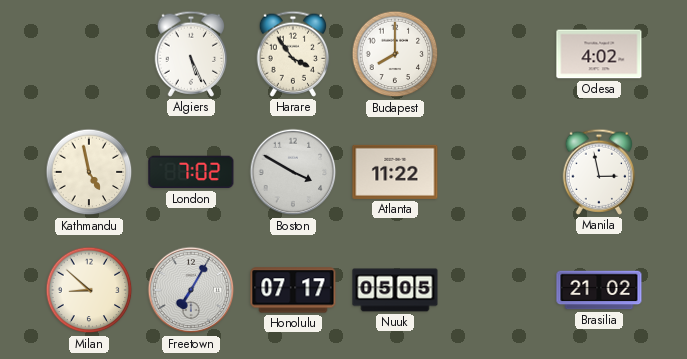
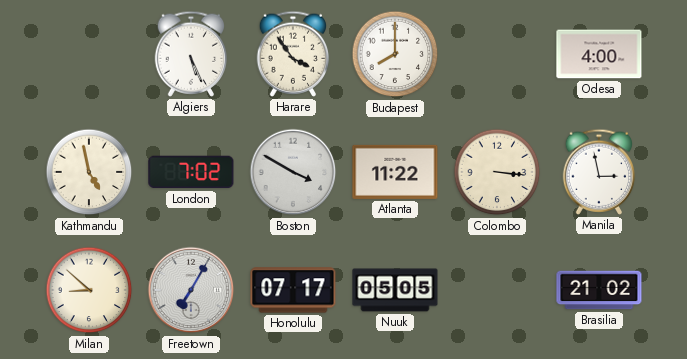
Odesa: 4:02 -> 4:00
Colombo: none -> 3:16
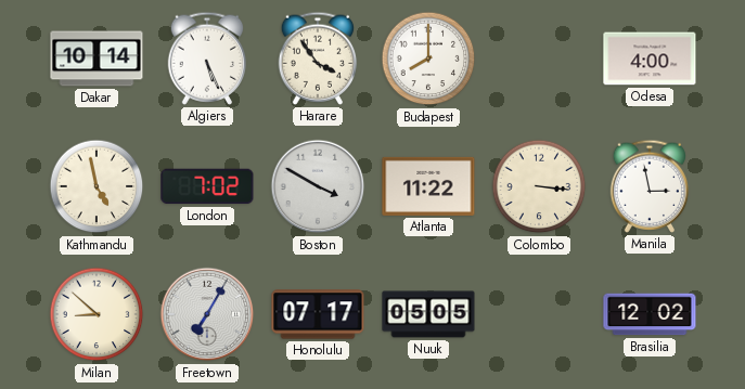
Dakar: none -> 10:14
Brasilia: 21:02 -> 12:02
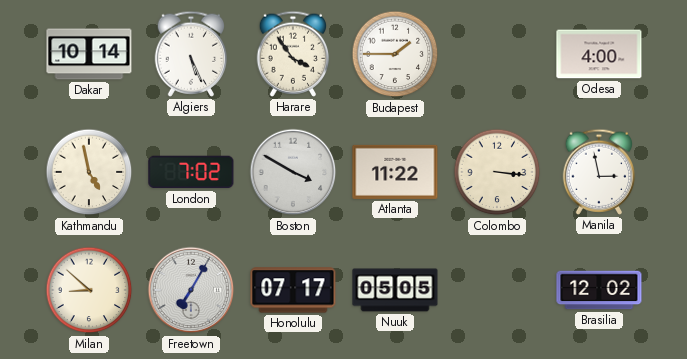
Budapest: 8:00 -> 1:45
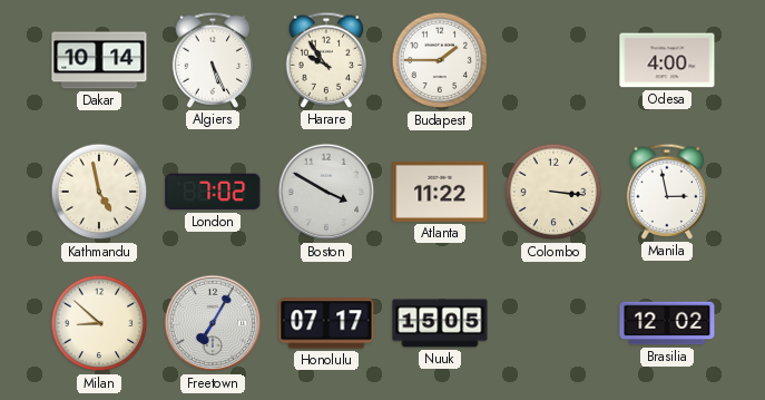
Harare: 3:54 -> 9:54
Nuuk: 05:05 -> 15:05
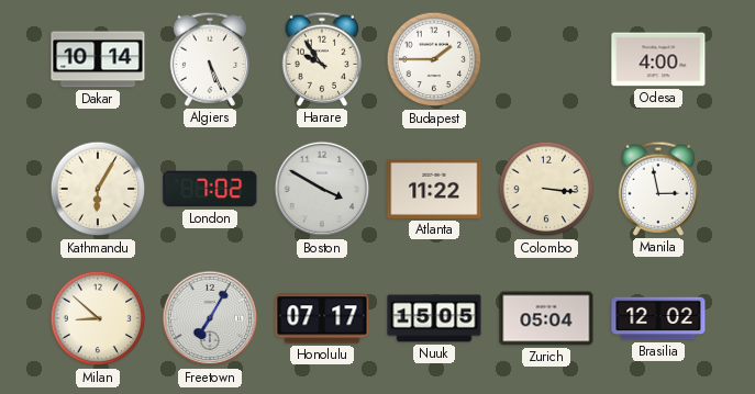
Kathmandu: 4:58 -> 6:05
Zurich: none -> 05:04
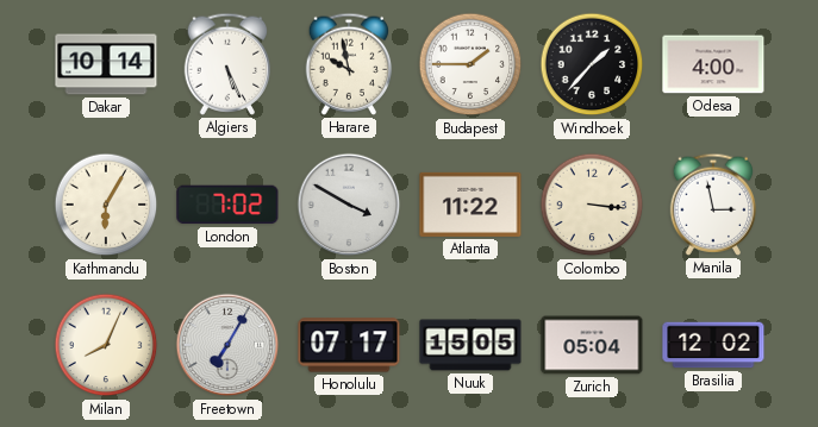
Harare: 9:54 -> 9:58
Windhoek: none -> 1:37
Milan: 8:52 -> 8:04
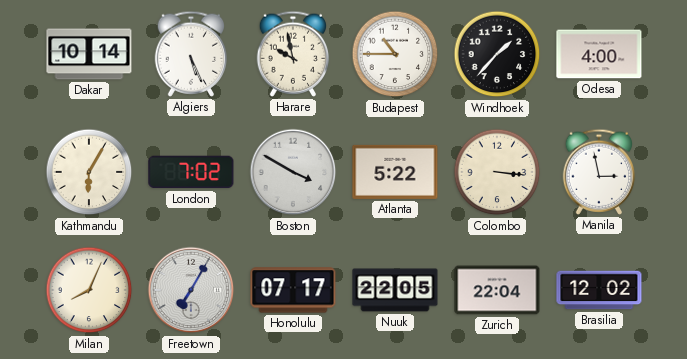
Budapest: 1:45 -> 10:45
Atlanta: 11:22 -> 5:22
Nuuk: 15:05 -> 22:05
Zurich: 05:04 -> 22:04
